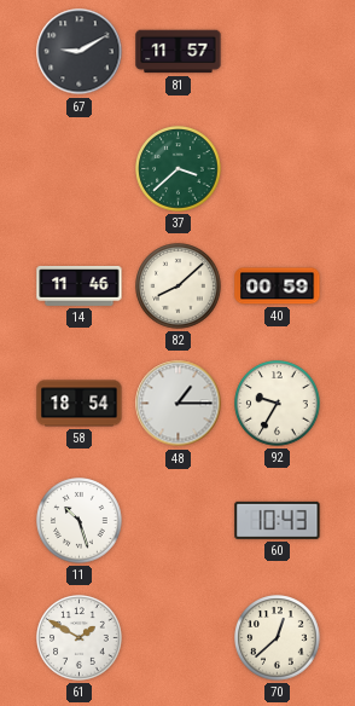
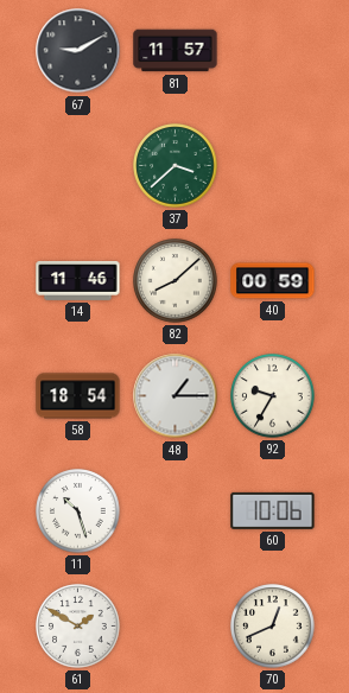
60: 10:43 -> 10:06
70: 12:38 -> 12:41
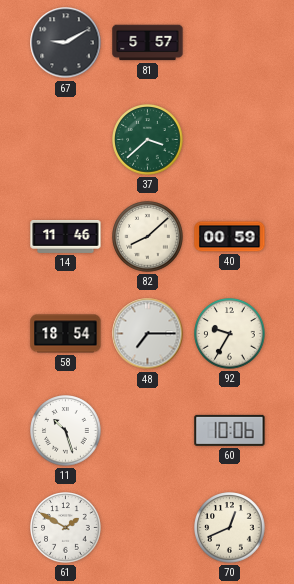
81: 11:57 -> 5:57
48: 1:15 -> 7:15
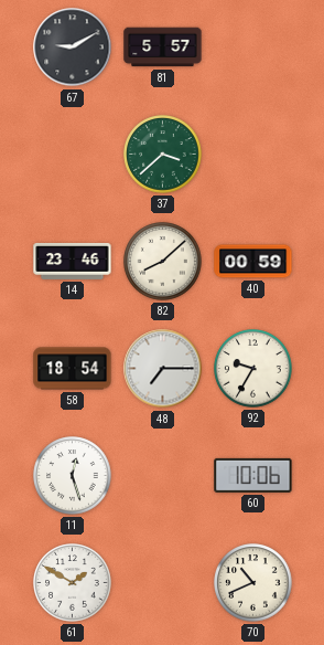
14: 11:46 -> 23:46
11: 10:27 -> 12:27
70: 12:41 -> 10:41
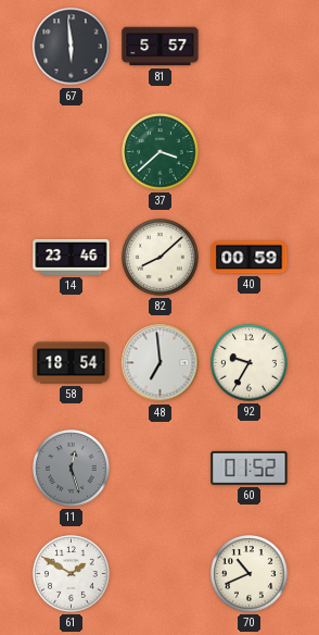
67: 9:10 -> 5:59
48: 7:15 -> 6:59
11 dial: white -> grey
60: 10:06 -> 01:52
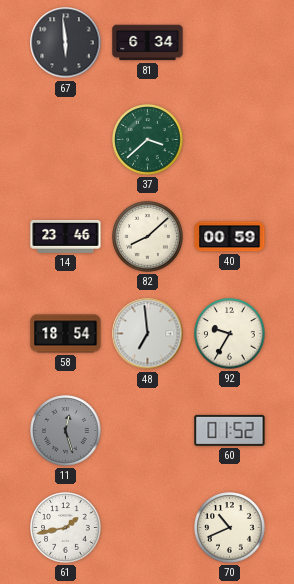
81: 5:57 -> 6:34
61: 1:50 -> 1:43
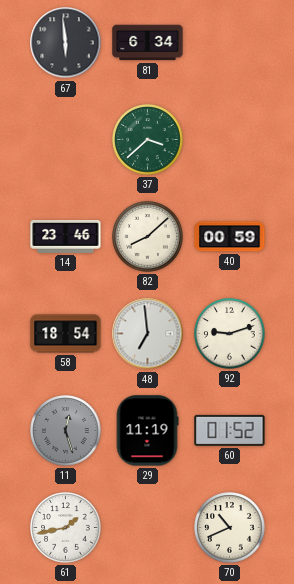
92: 9:35 -> 9:12
29: none -> 11:19
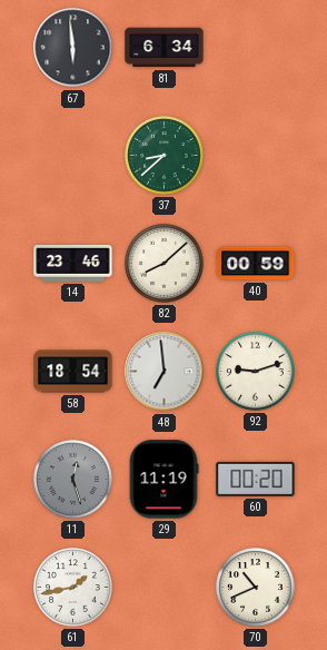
37: 3:38 -> 8:38
60: 01:52 -> 00:20
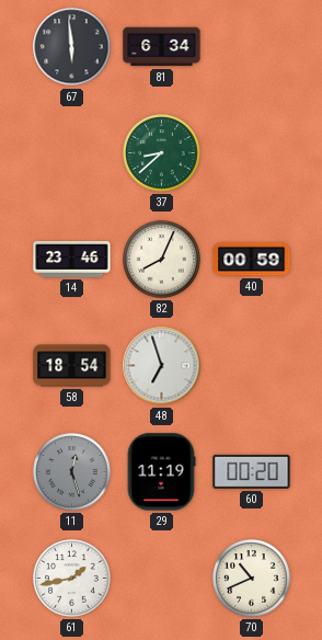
82: 8:08 -> 8:04
48: 6:59 -> 6:57
92: 9:12 -> none
